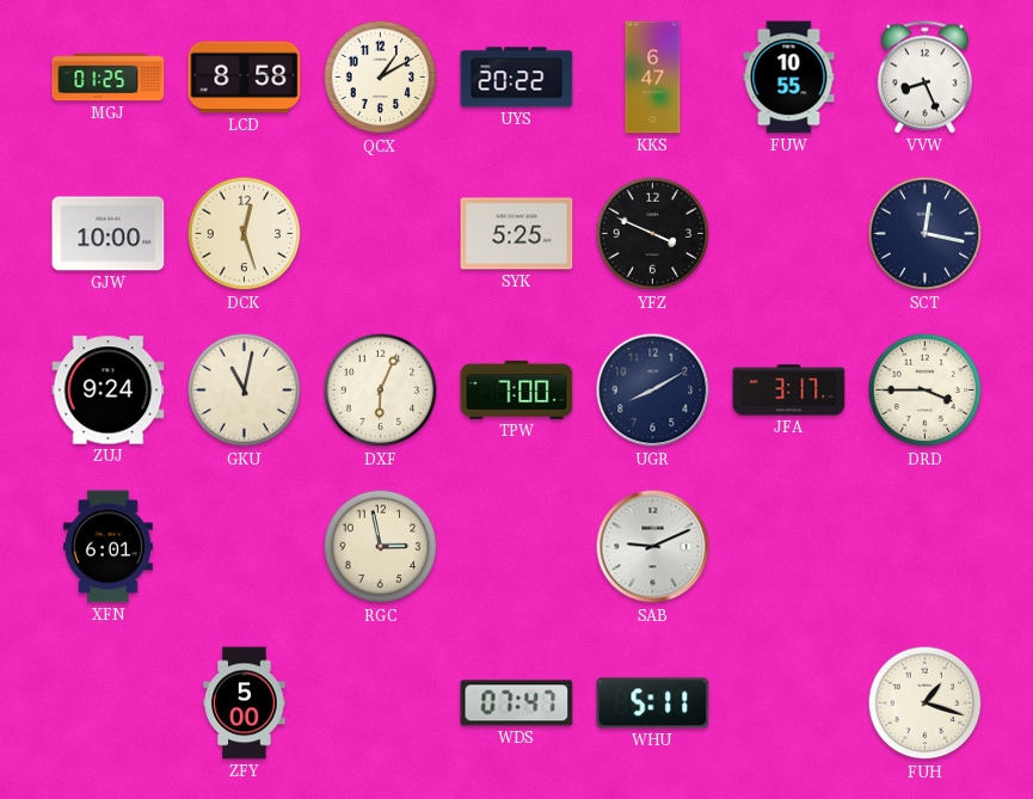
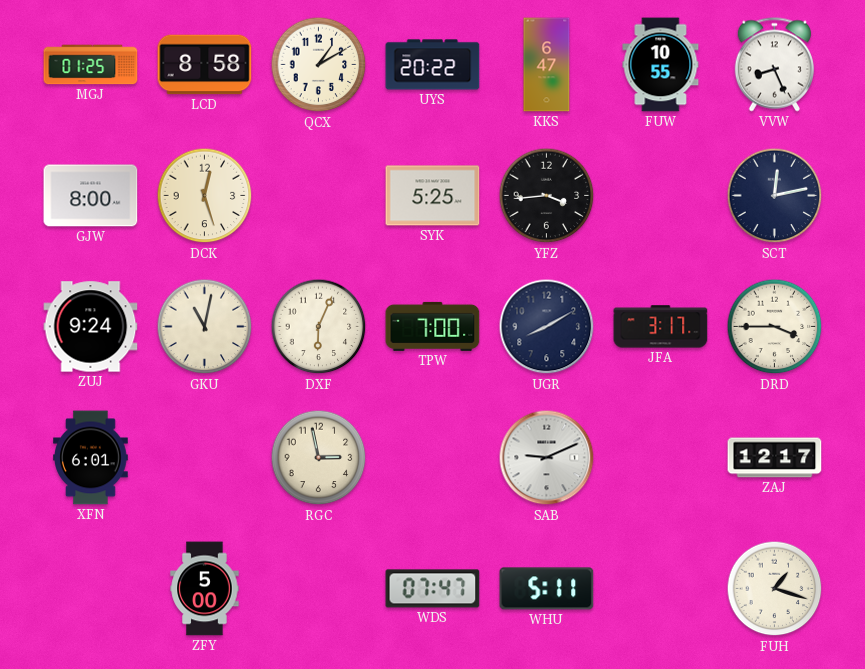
GJW: 10:00 -> 8:00
YFZ: 3:49 -> 3:44
SCT: 12:17 -> 12:13
ZAJ: none -> 12:17
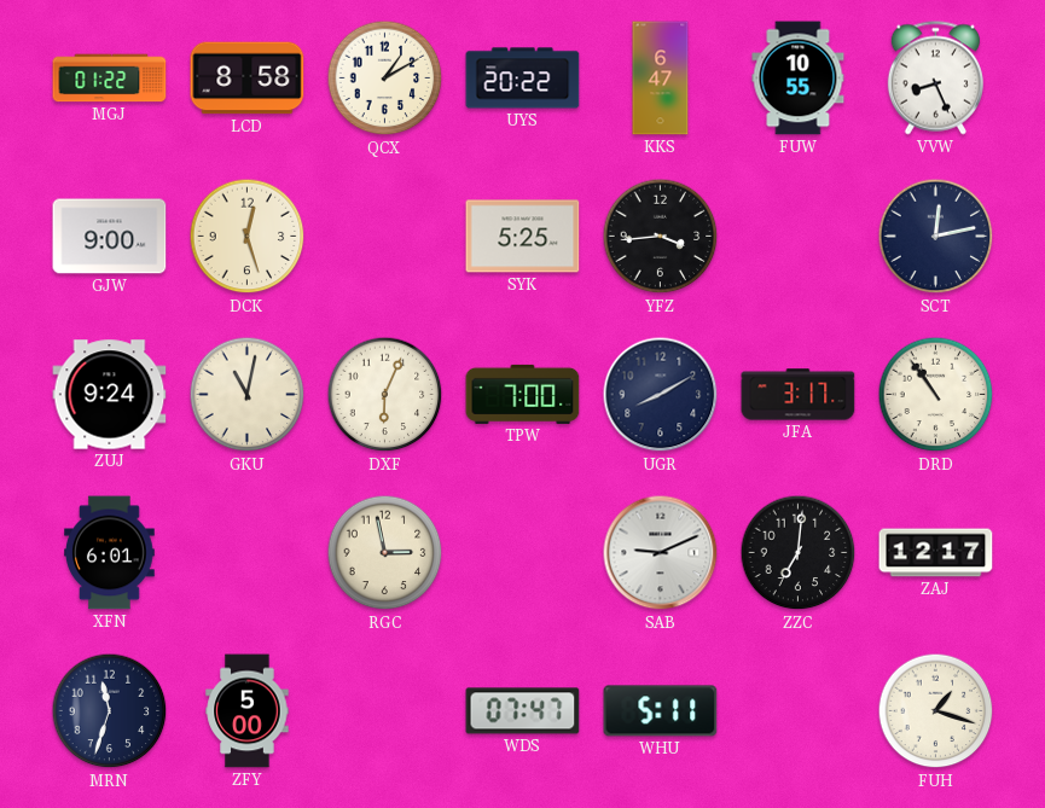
MGJ: 01:25 -> 01:22
GJW: 8:00 -> 9:00
DRD: 3:45 -> 10:54
ZZC: none -> 7:01
MRN: none -> 11:33
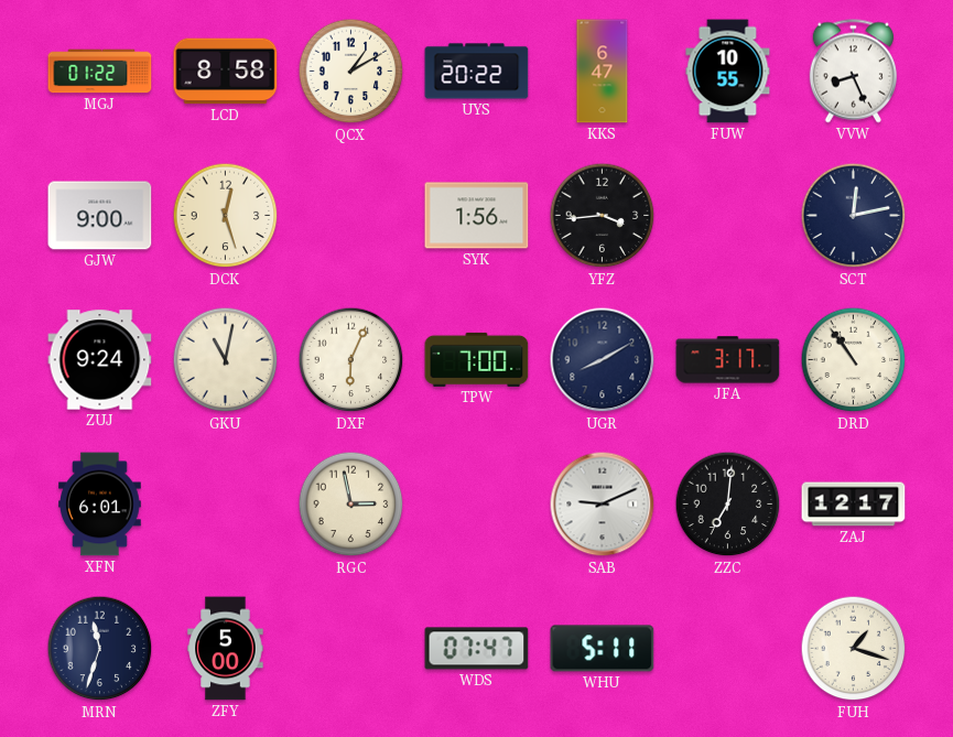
SYK: 5:25 -> 1:56
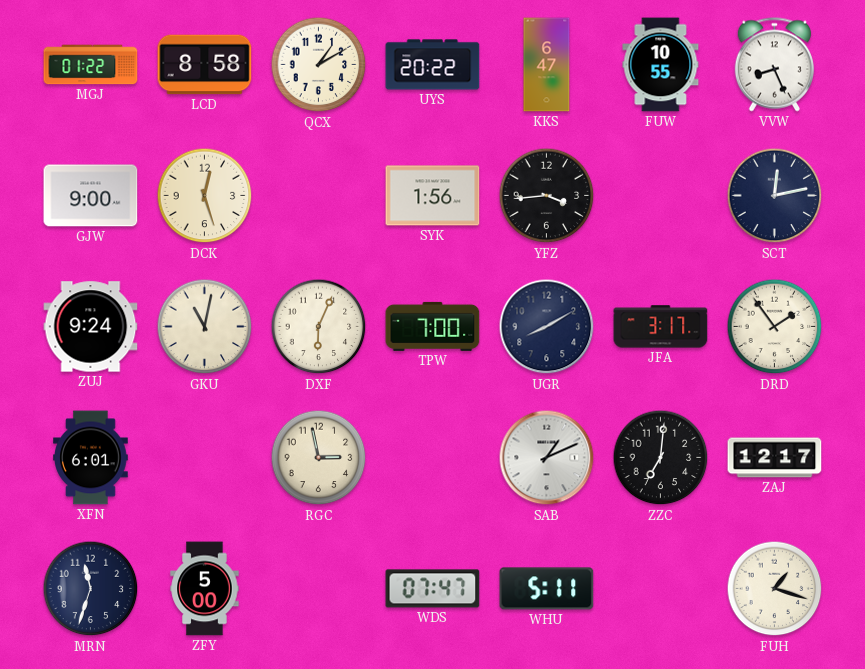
DRD: 10:54 -> 1:54
SAB: 9:11 -> 1:11
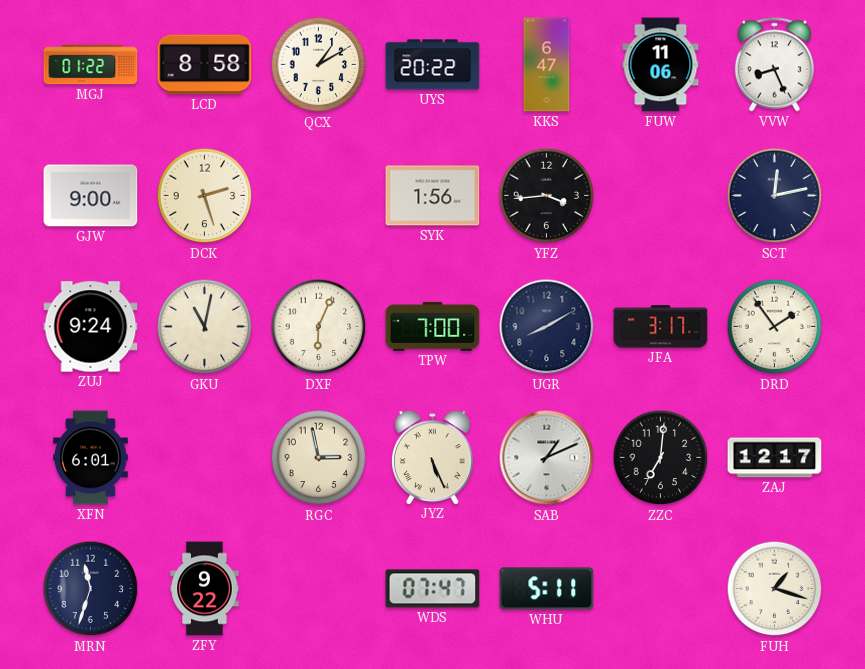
FUW: 10:55 -> 11:06
DCK: 12:27 -> 2:27
JYZ: none -> 5:26
ZFY: 5:00 -> 9:22
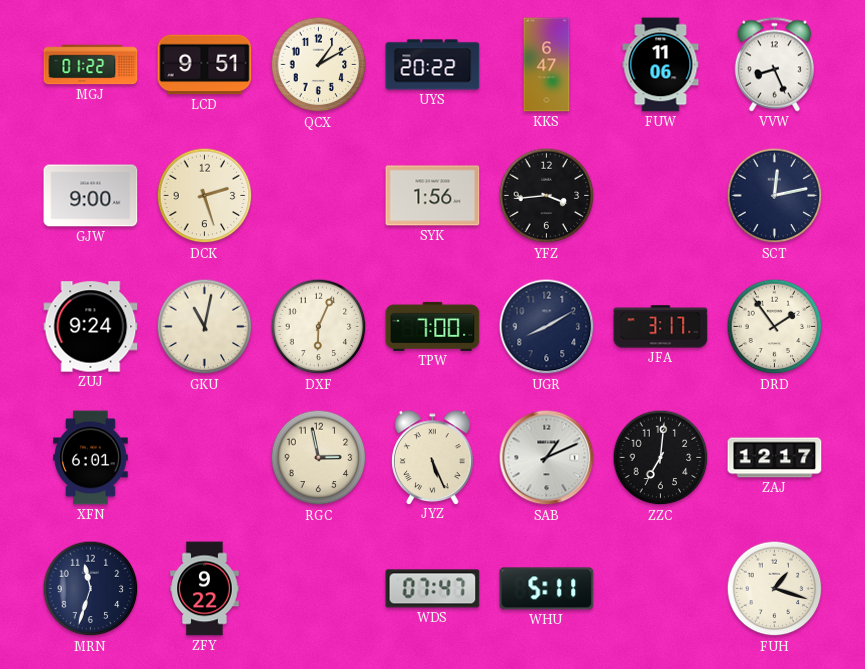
LCD: 8:58 -> 9:51
